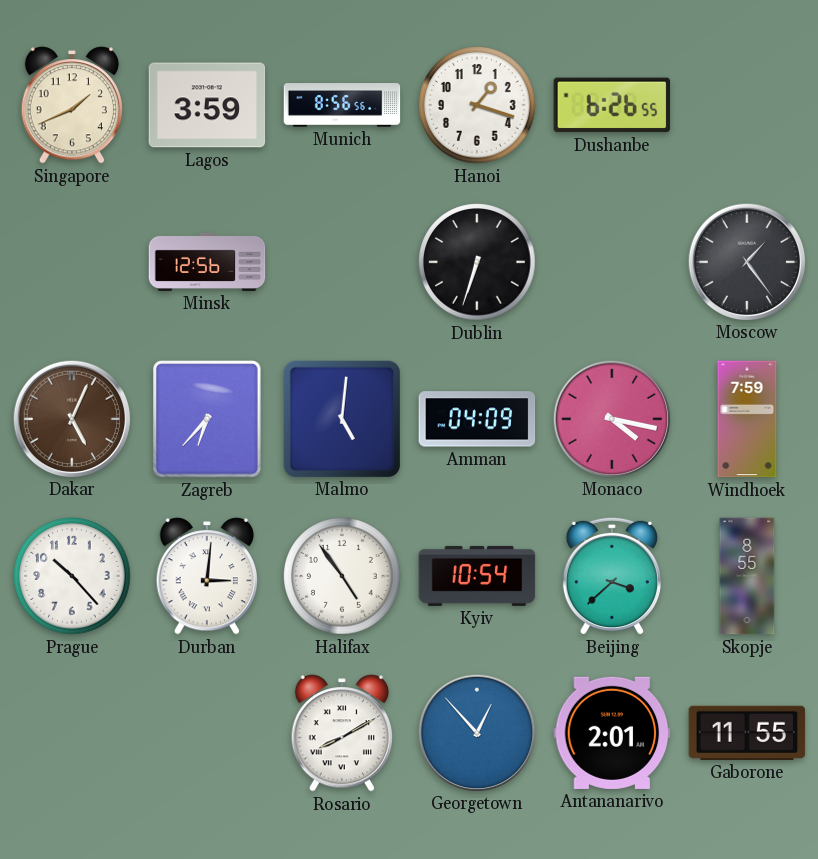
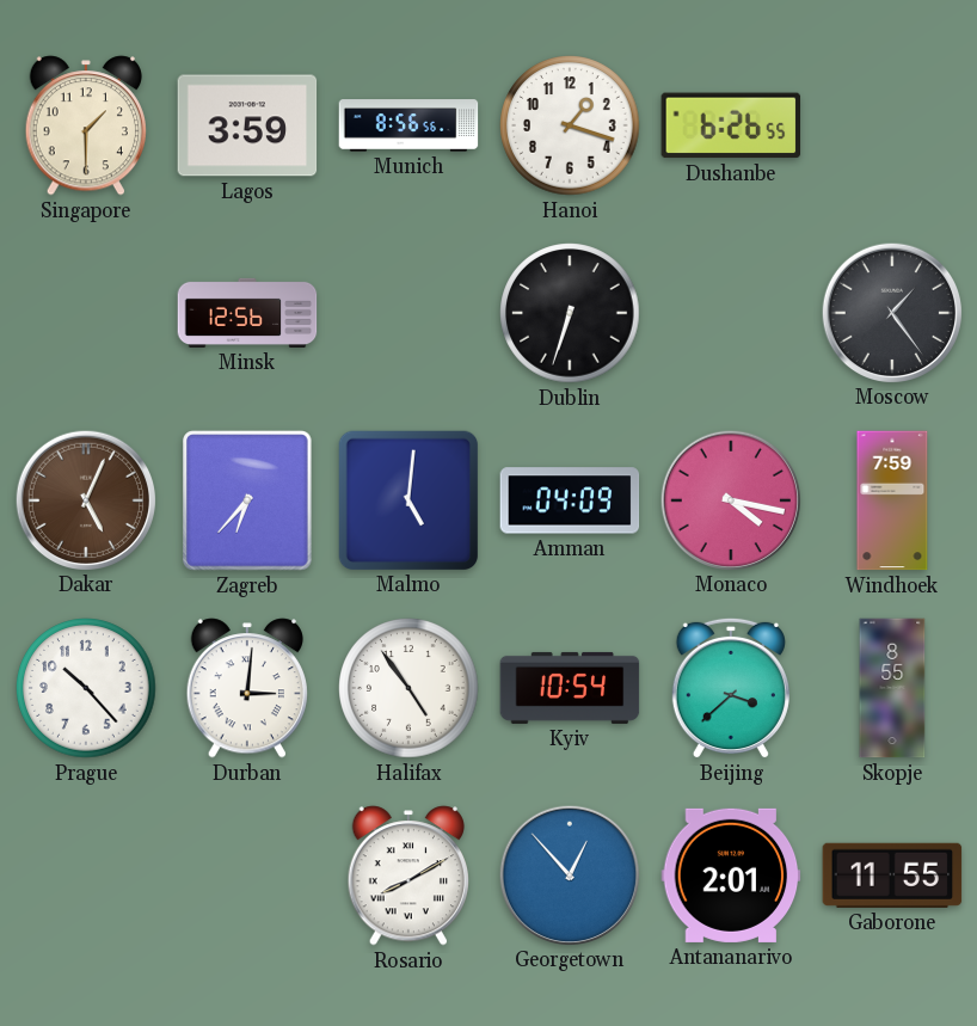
Singapore: 1:41 -> 1:30
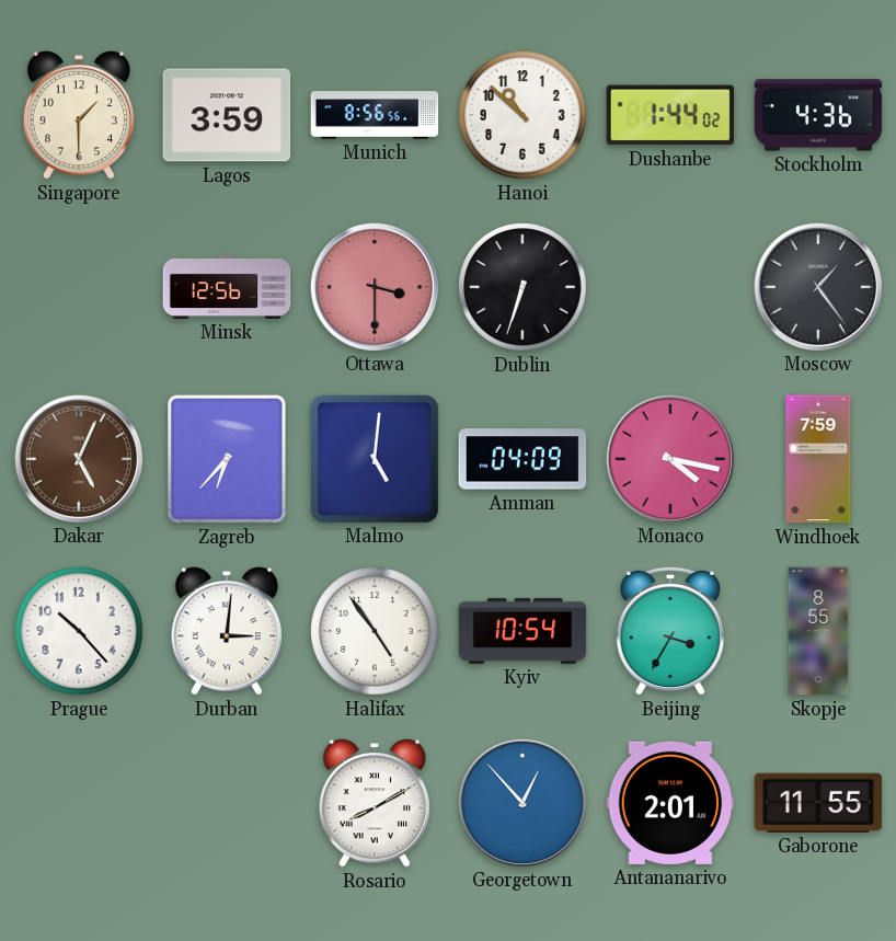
Hanoi: 1:18 -> 10:52
Dushanbe: 6:26 -> 1:44
Stockholm: none -> 4:36
Ottawa: none -> 3:30
Beijing: 3:38 -> 3:35
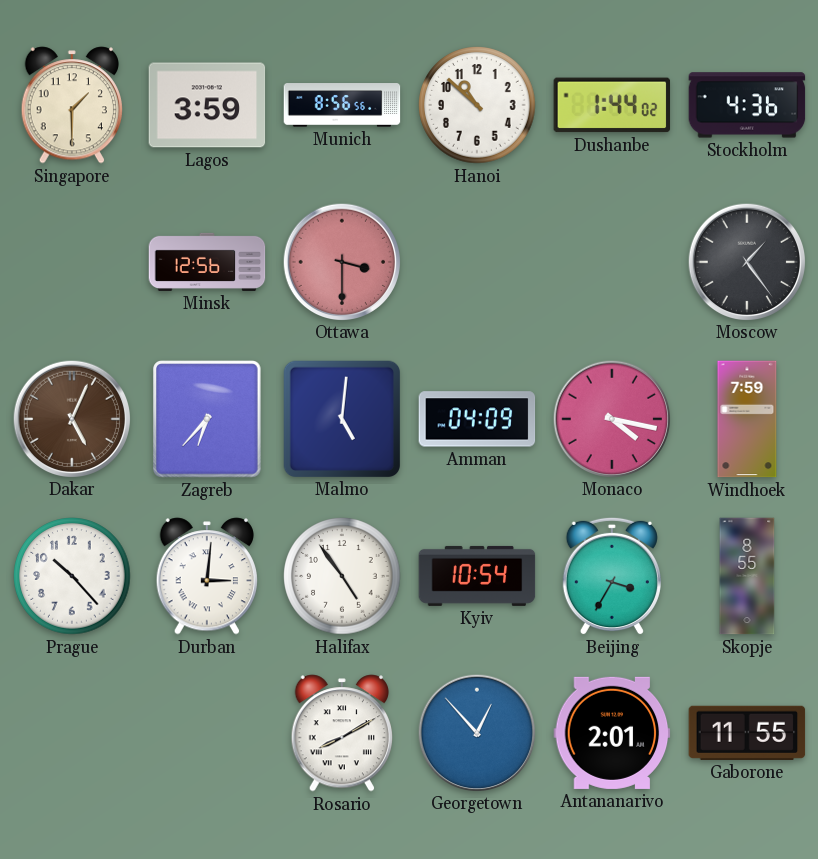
Dublin: 6:33 -> none
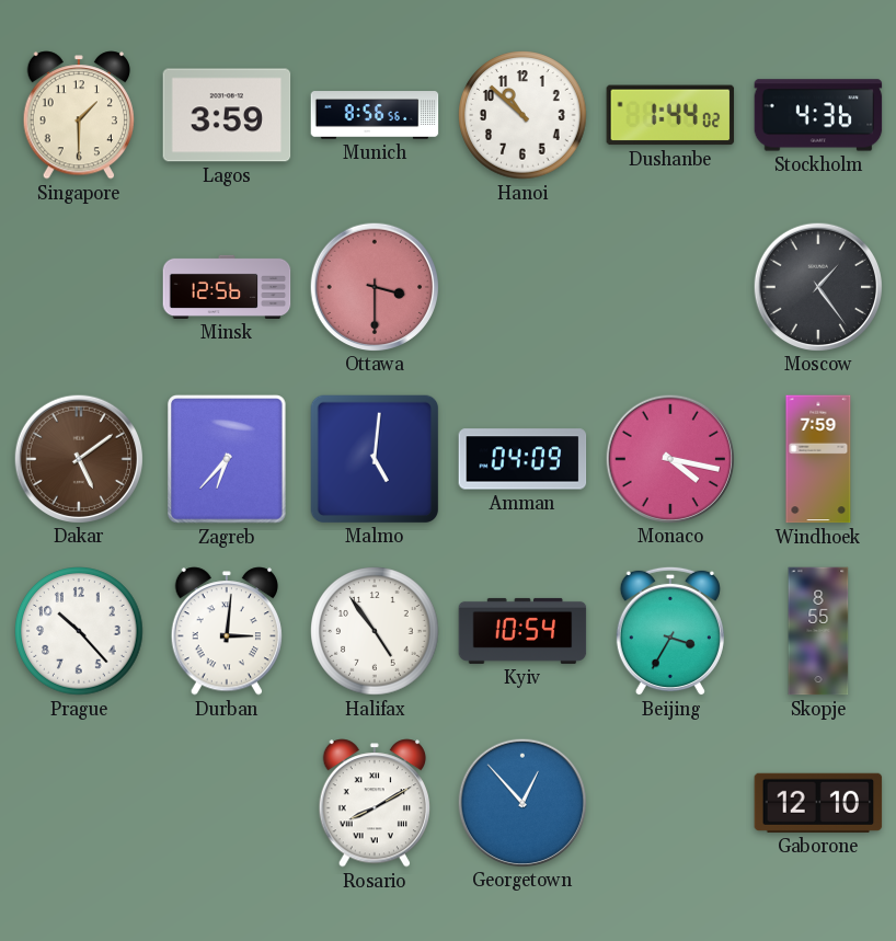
Dakar: 5:04 -> 5:09
Antananarivo: 2:01 -> none
Gaborone: 11:55 -> 12:10
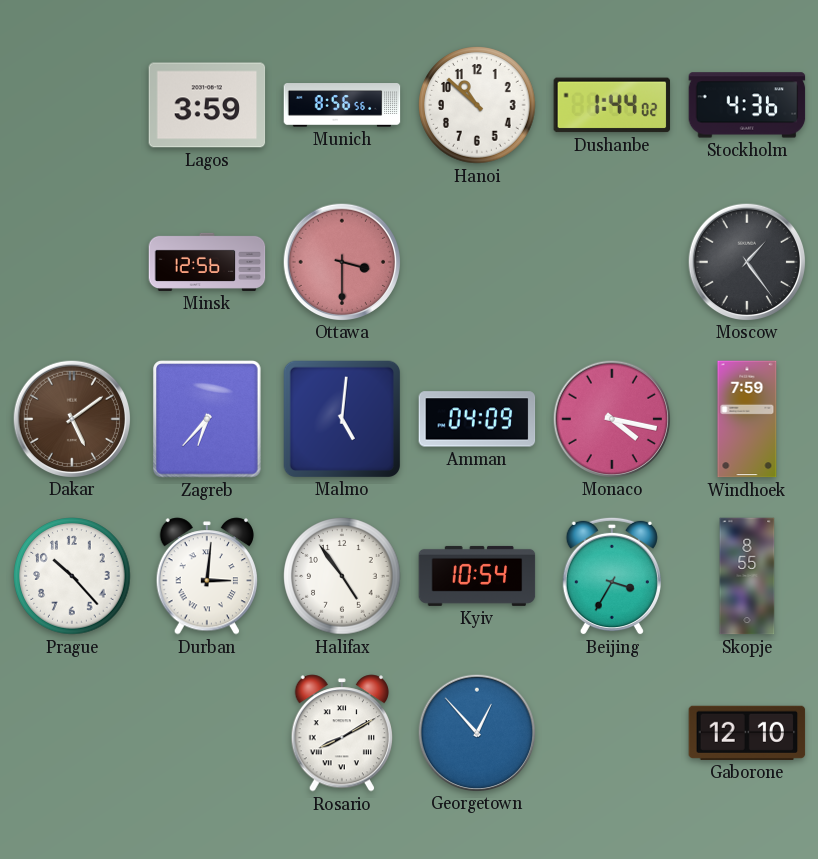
Singapore: 1:30 -> none
